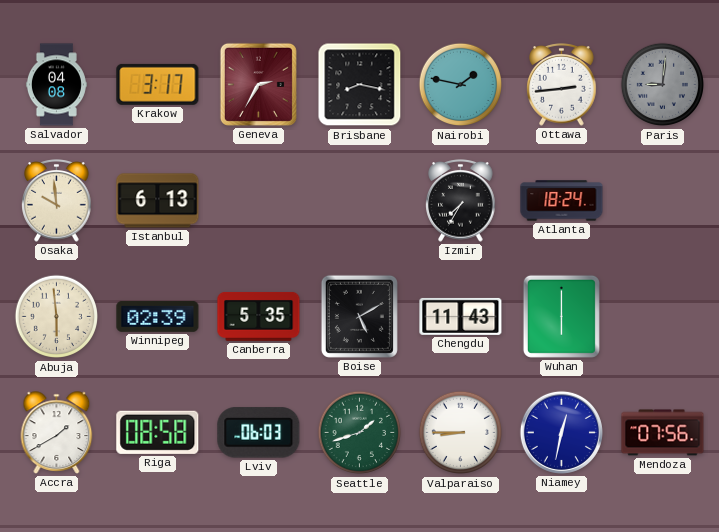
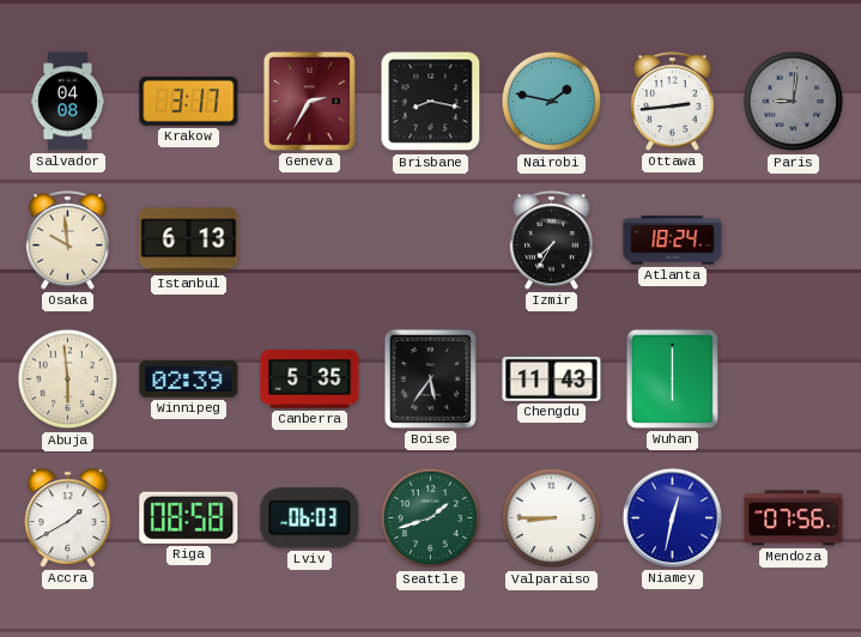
Boise: 5:10 -> 5:36
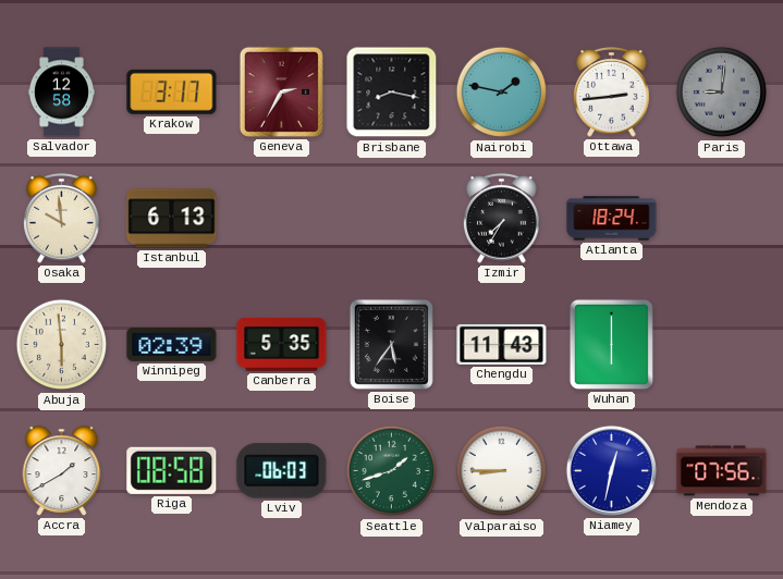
Salvador: 04:08 -> 12:58
